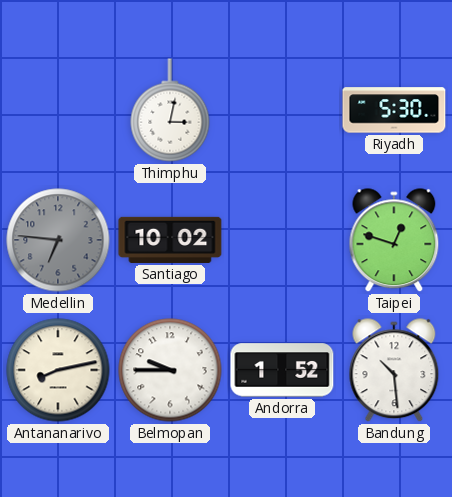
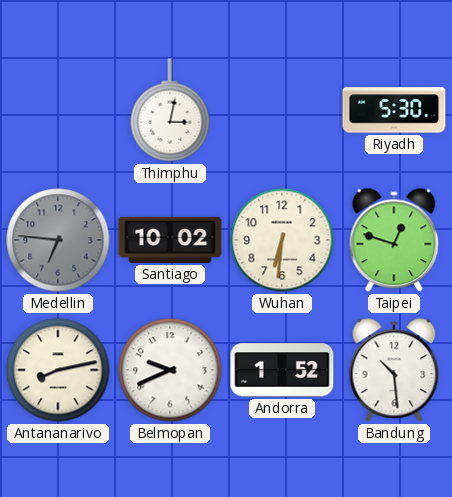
Wuhan: none -> 6:31
Belmopan: 9:45 -> 9:41
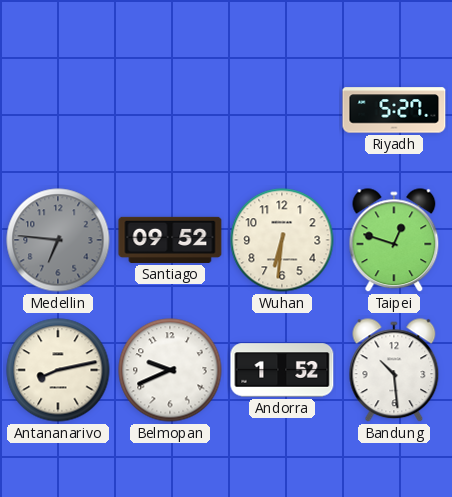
Thimphu: 3:02 -> none
Riyadh: 5:30 -> 5:27
Santiago: 10:02 -> 09:52
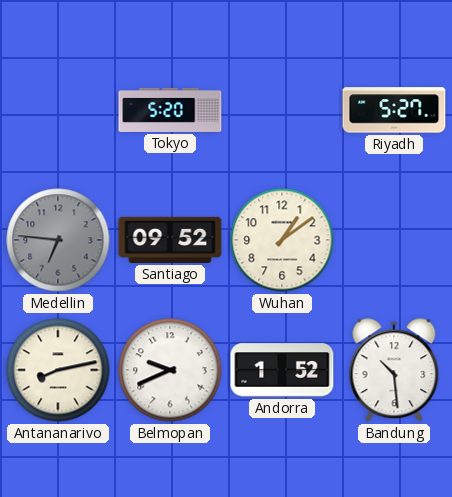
Tokyo: none -> 5:20
Wuhan: 6:31 -> 1:09
Taipei: 12:48 -> none
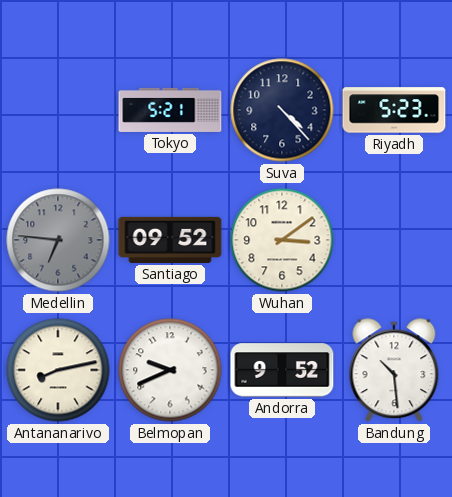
Tokyo: 5:20 -> 5:21
Suva: none -> 4:23
Riyadh: 5:27 -> 5:23
Wuhan: 1:09 -> 3:09
Andorra: 1:52 -> 9:52
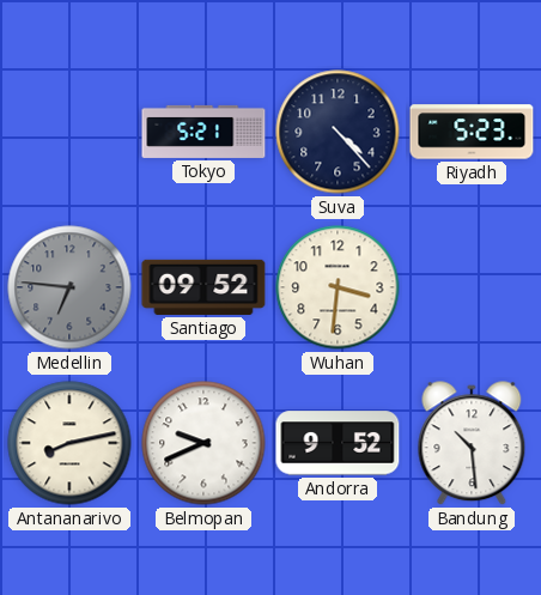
Wuhan: 3:09 -> 3:31
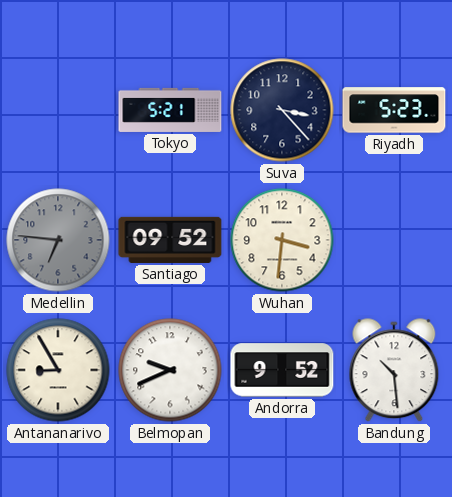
Suva: 4:23 -> 3:23
Antananarivo: 8:13 -> 8:55
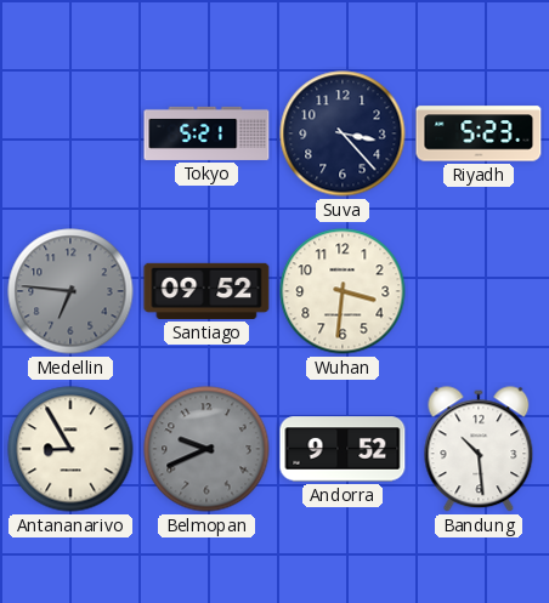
Belmopan dial: white -> grey
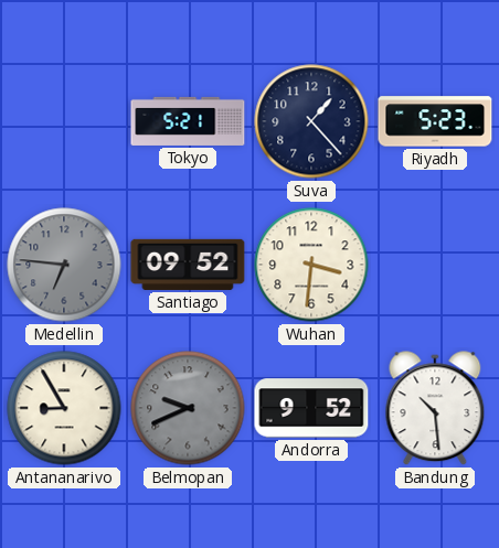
Suva: 3:23 -> 1:23
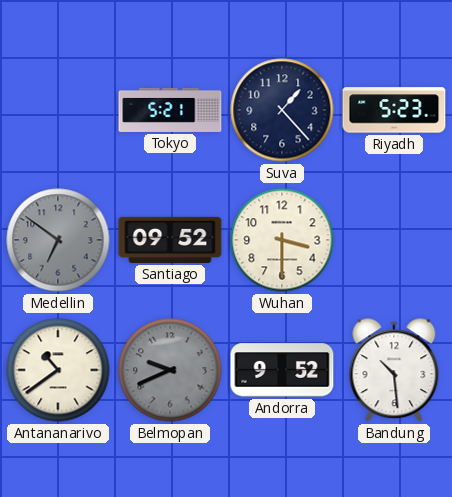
Medellin: 6:46 -> 6:51
Wuhan: 3:31 -> 3:30
Antananarivo: 8:55 -> 10:39
